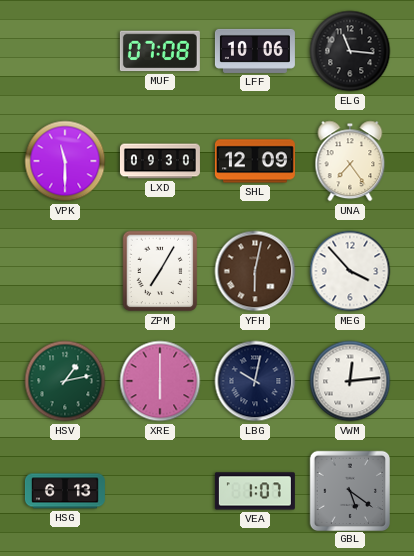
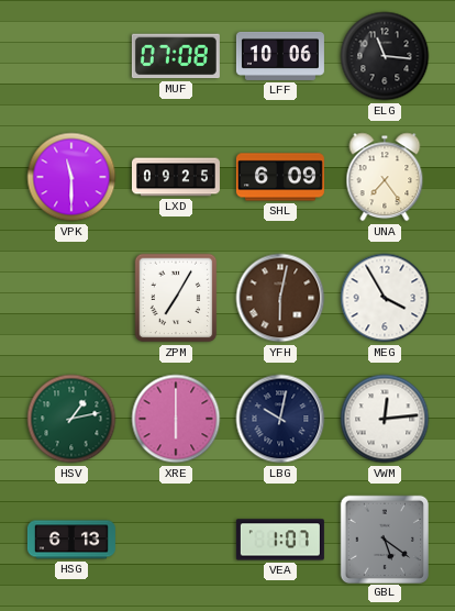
LXD: 09:30 -> 09:25
SHL: 12:09 -> 6:09
MEG: 3:53 -> 3:55
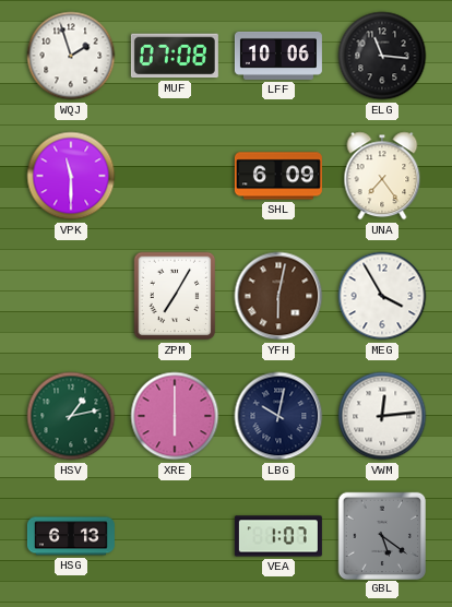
WQJ: none -> 1:57
LXD: 09:25 -> none
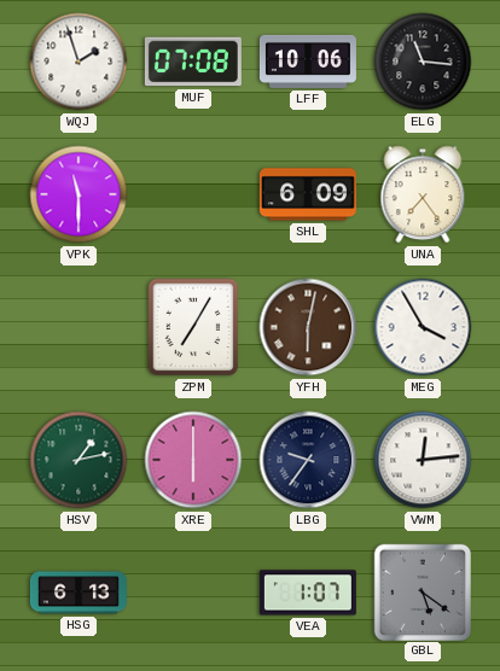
LBG: 10:02 -> 9:36
